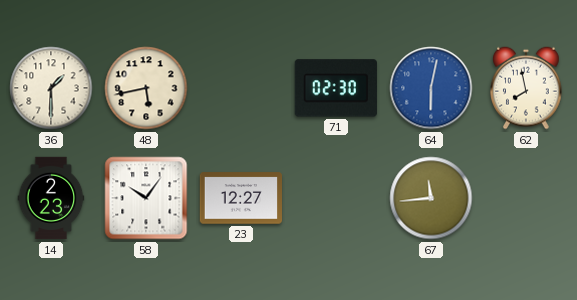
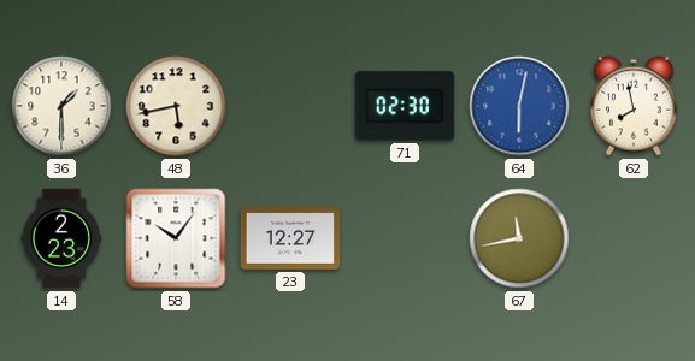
67: 11:44 -> 11:43
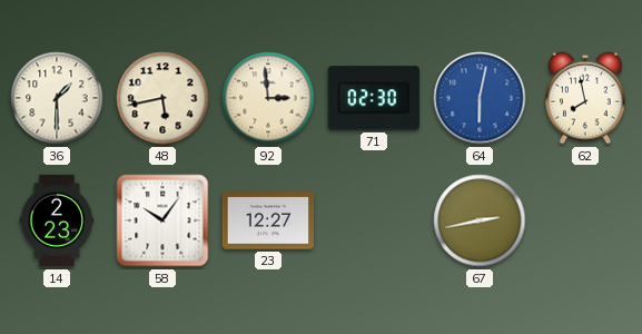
92: none -> 2:59
67: 11:43 -> 2:43
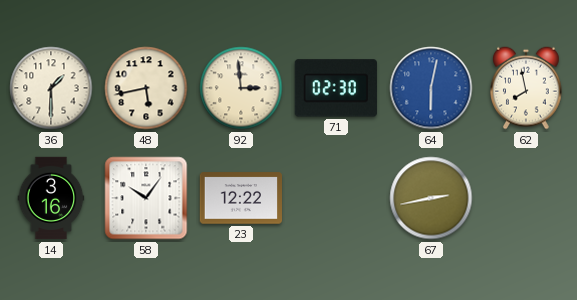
14: 2:23 -> 3:16
23: 12:27 -> 12:22
